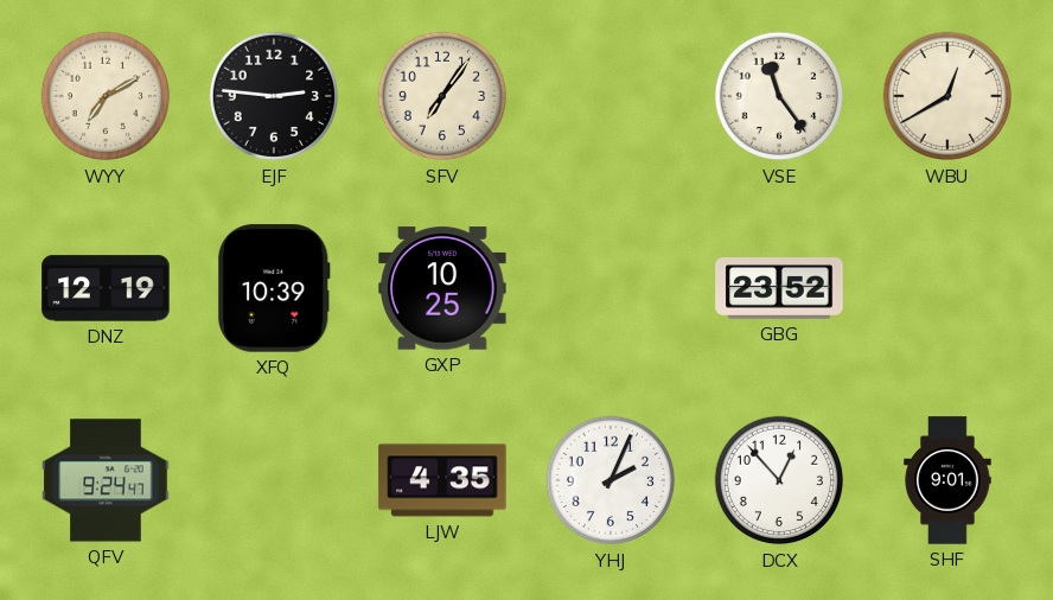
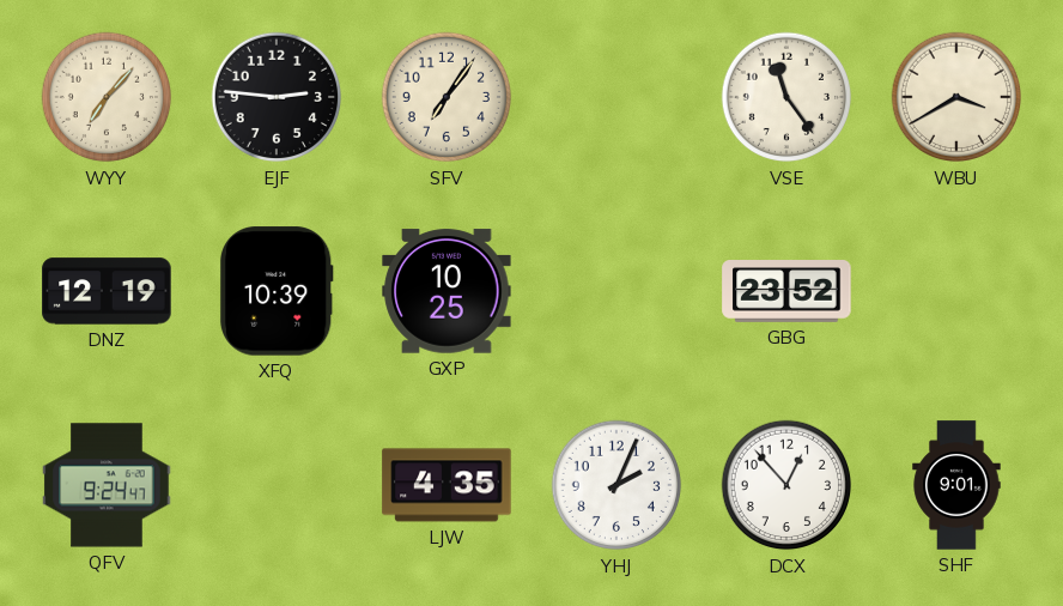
WYY: 7:10 -> 7:07
WBU: 12:40 -> 3:40
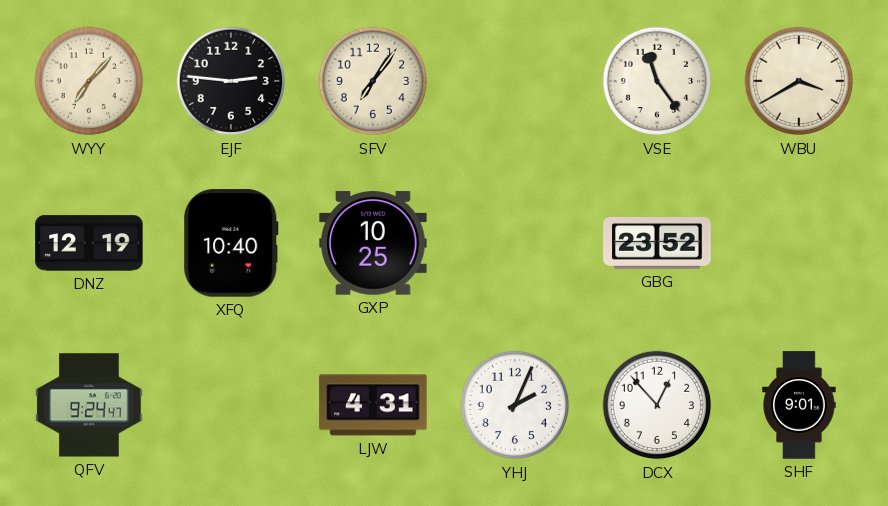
XFQ: 10:39 -> 10:40
LJW: 4:35 -> 4:31
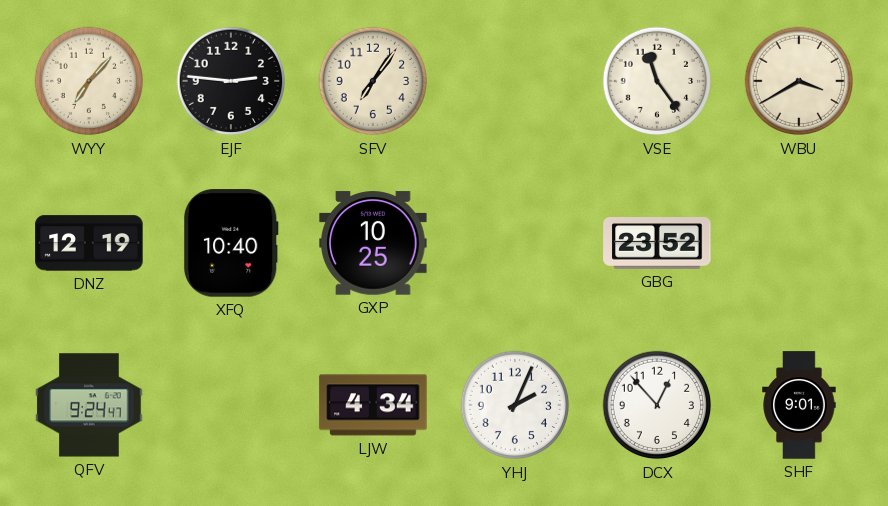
LJW: 4:31 -> 4:34
